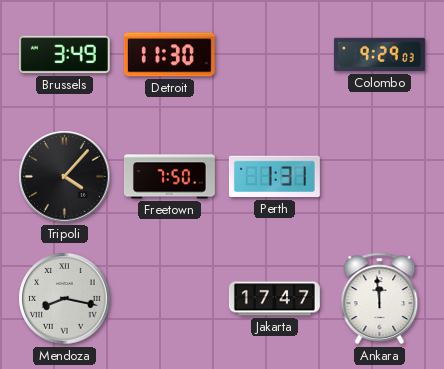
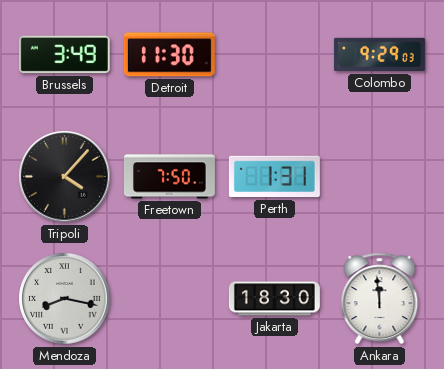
Jakarta: 17:47 -> 18:30
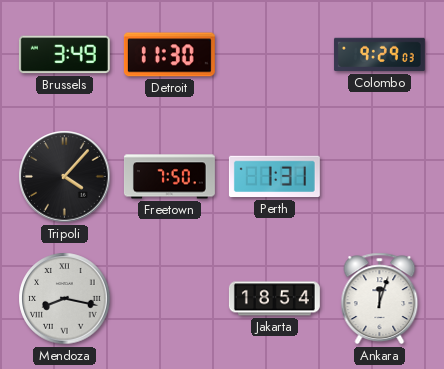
Jakarta: 18:30 -> 18:54
Ankara: 11:59 -> 12:03
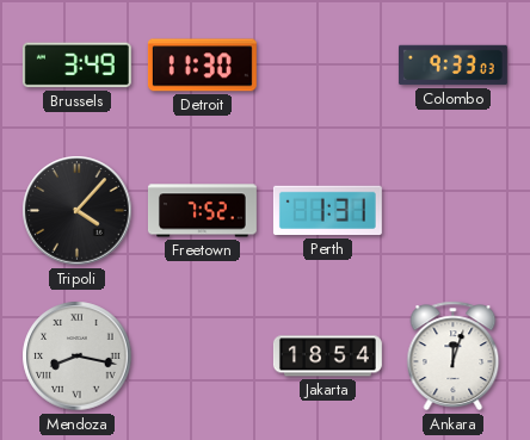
Colombo: 9:29 -> 9:33
Freetown: 7:50 -> 7:52
